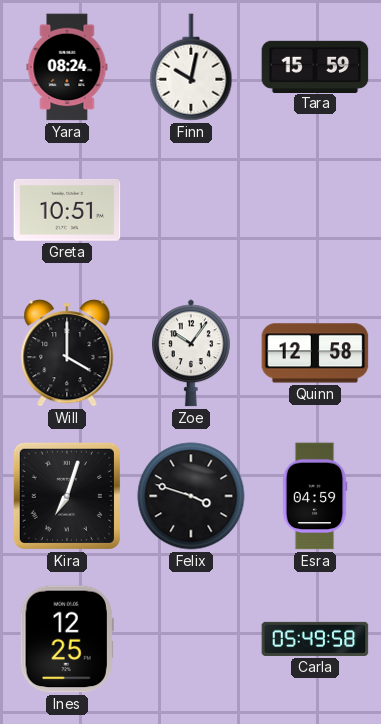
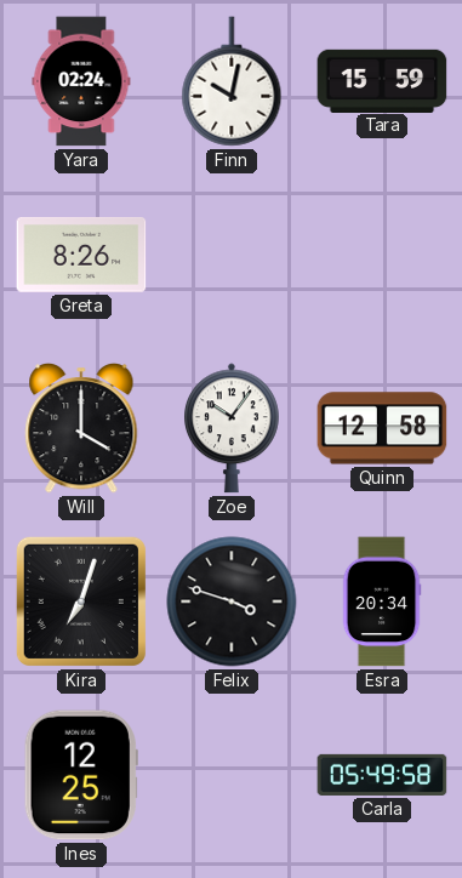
Yara: 08:24 -> 02:24
Greta: 10:51 -> 8:26
Esra: 04:59 -> 20:34
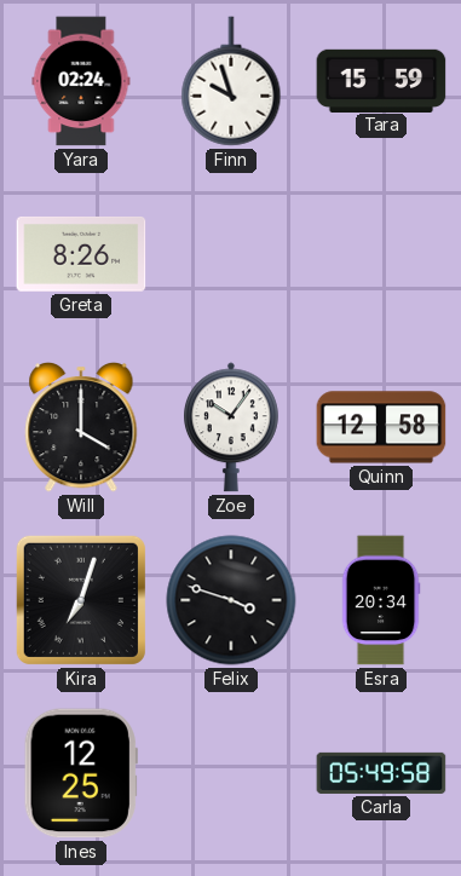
Finn: 10:02 -> 9:57
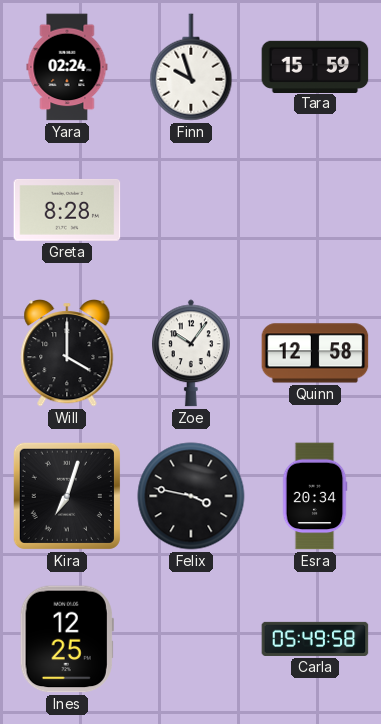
Greta: 8:26 -> 8:28
Felix: 3:48 -> 3:47
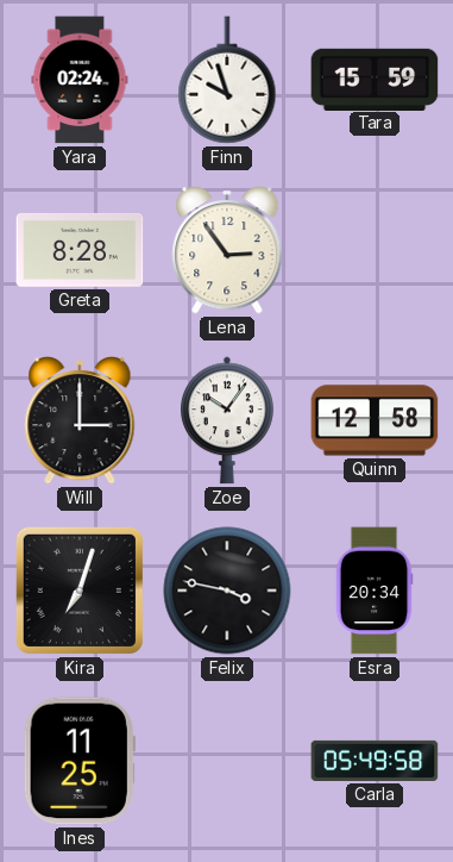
Lena: none -> 2:54
Will: 4:00 -> 3:00
Ines: 12:25 -> 11:25
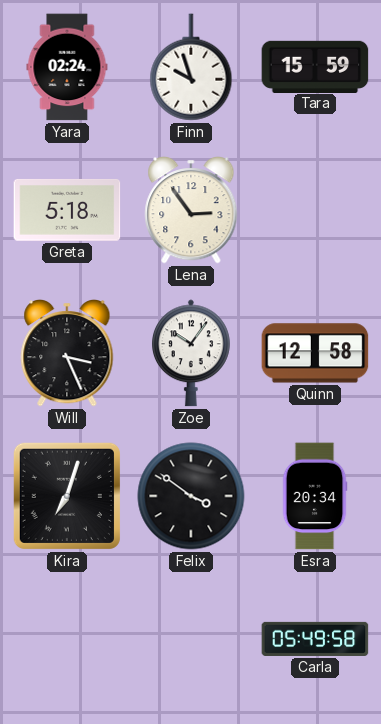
Greta: 8:28 -> 5:18
Will: 3:00 -> 3:26
Felix: 3:47 -> 3:51
Ines: 11:25 -> none
